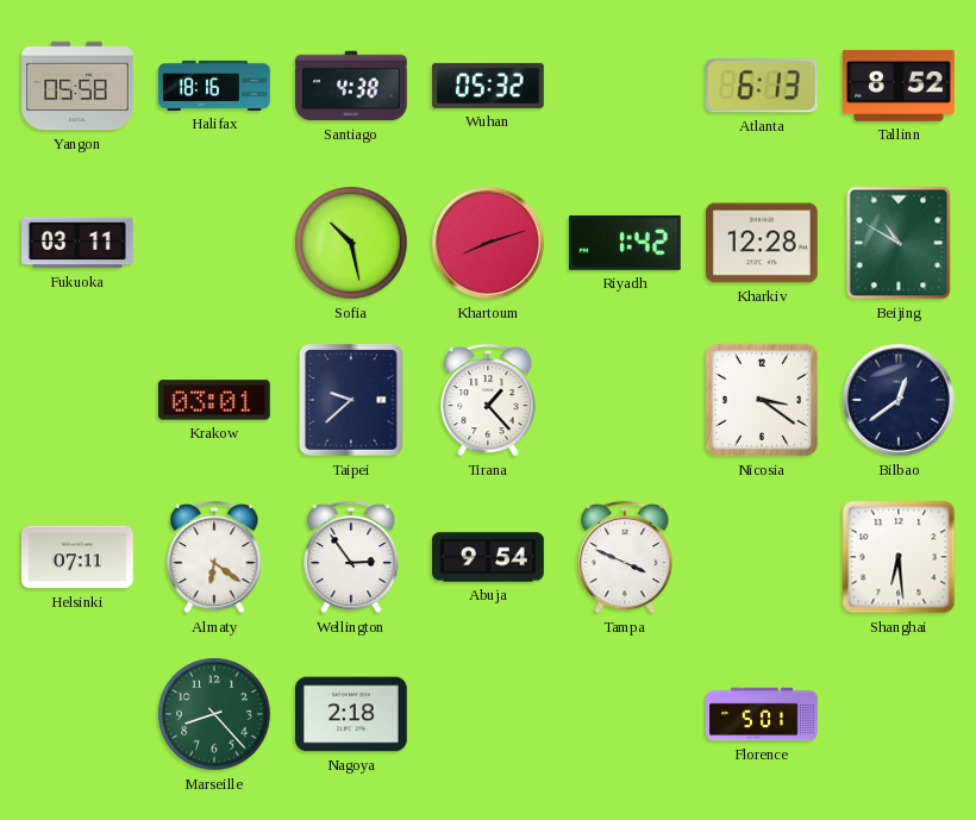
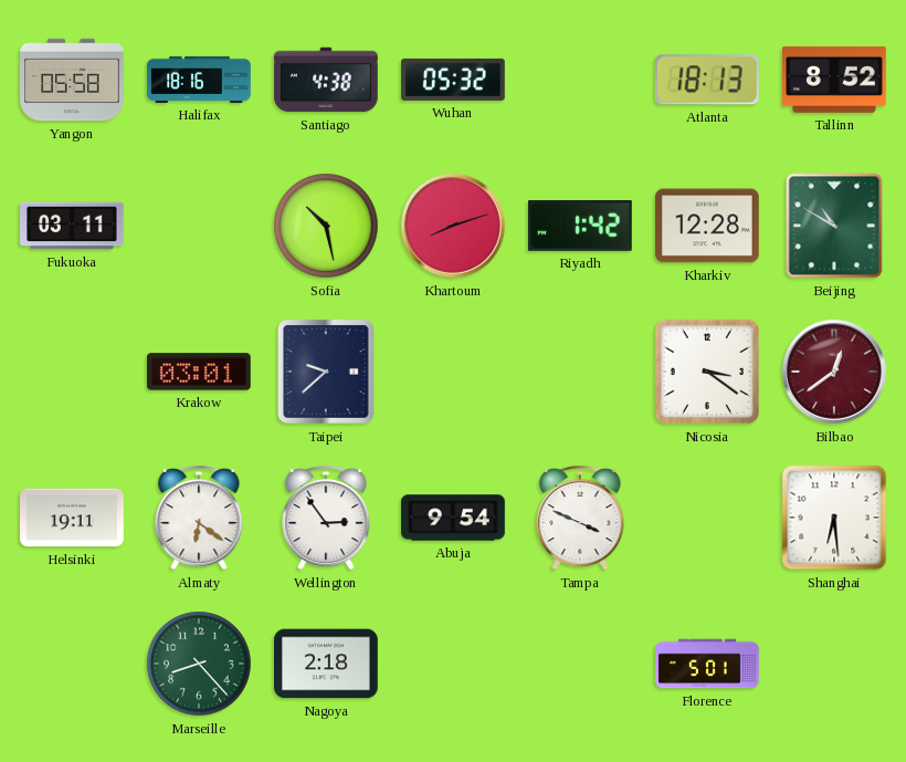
Atlanta: 6:13 -> 18:13
Tirana: 1:23 -> none
Bilbao dial: navy -> burgundy
Helsinki: 07:11 -> 19:11
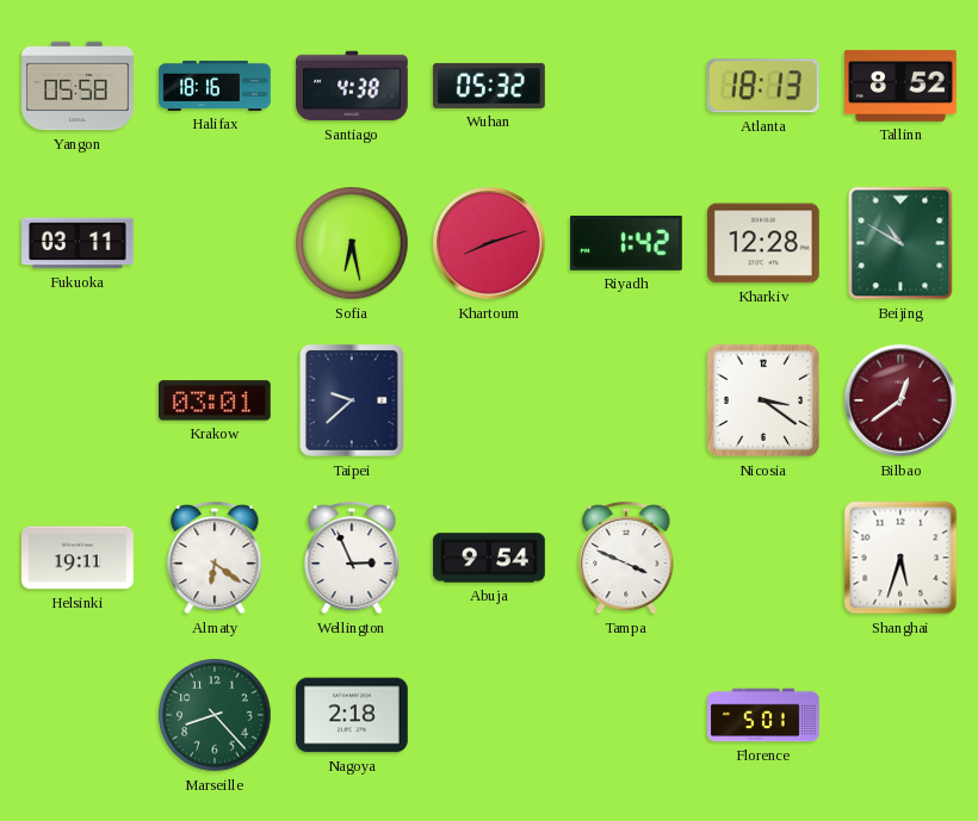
Sofia: 10:28 -> 6:28
Wellington: 2:54 -> 2:56
Shanghai: 6:29 -> 5:33
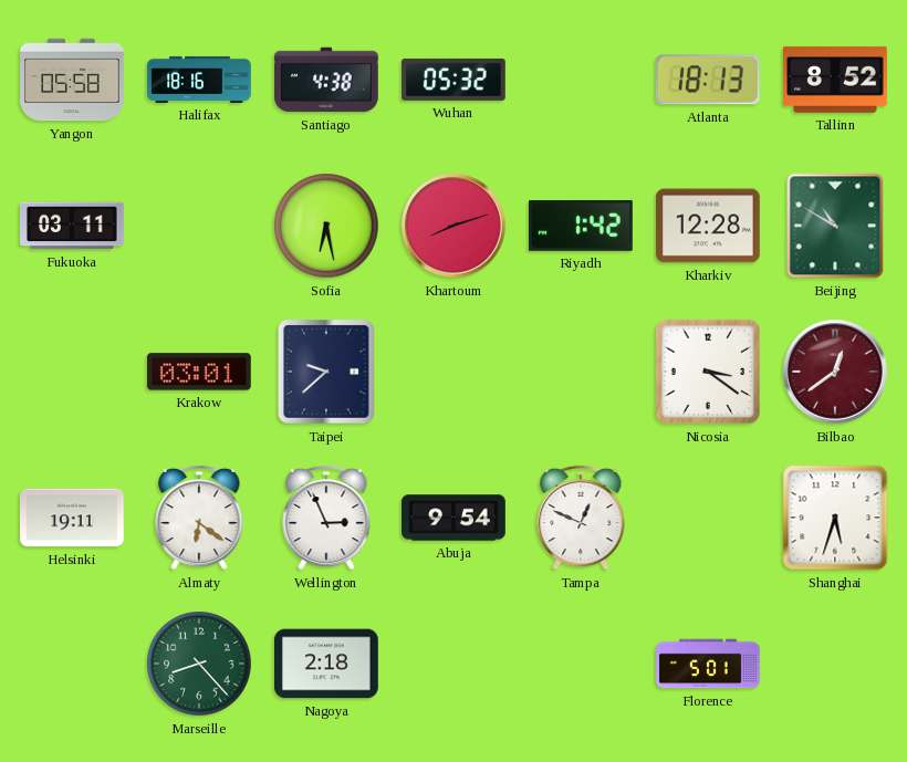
Tampa: 3:49 -> 12:49
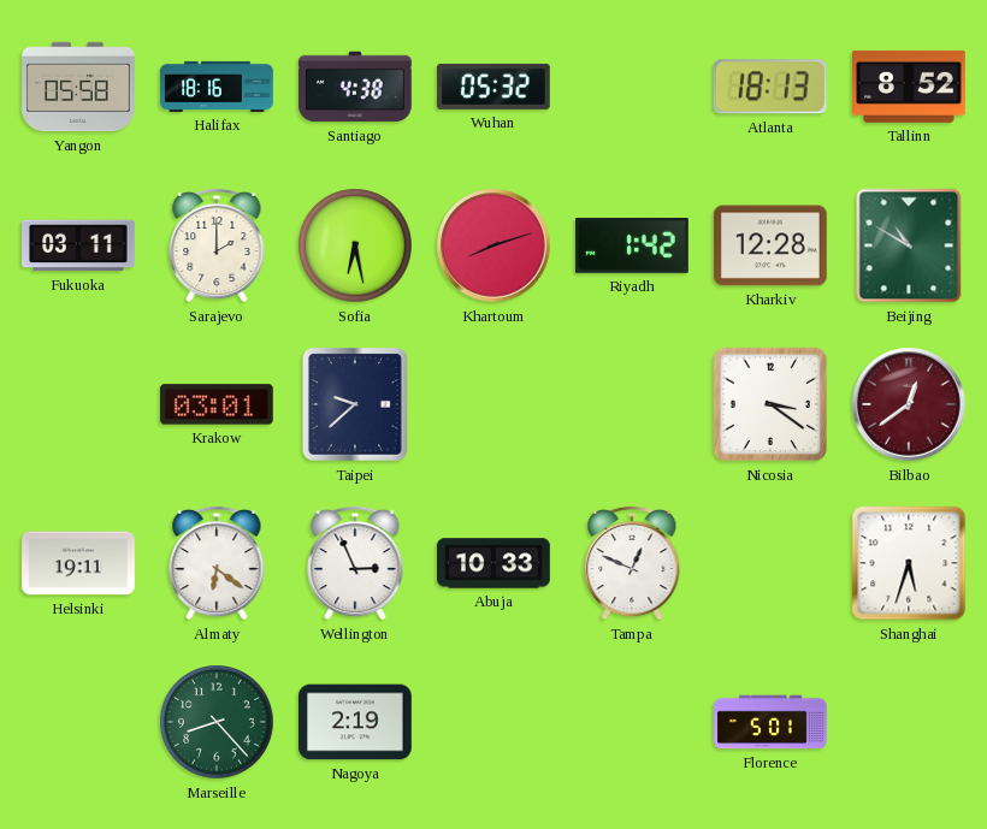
Sarajevo: none -> 2:00
Abuja: 9:54 -> 10:33
Nagoya: 2:18 -> 2:19
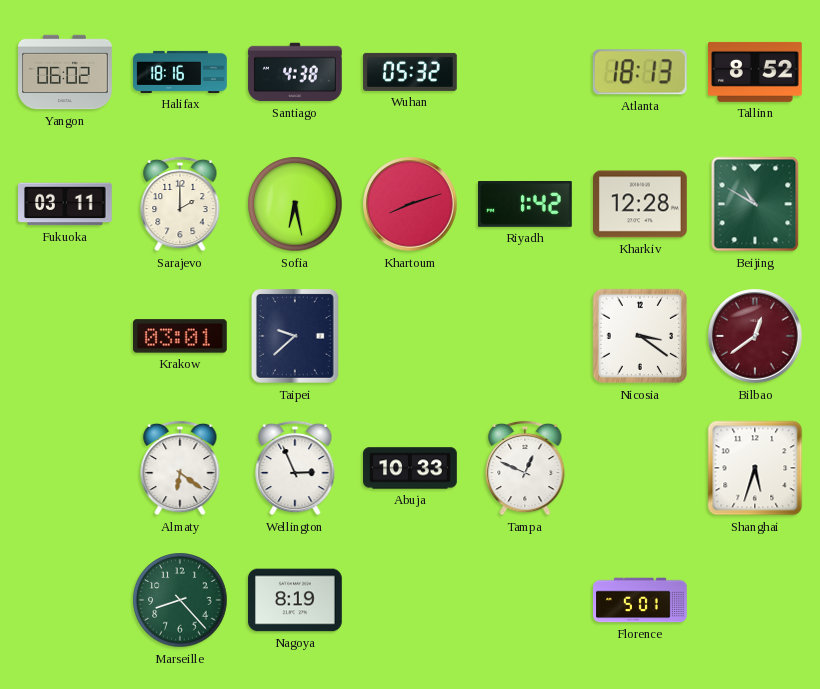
Yangon: 05:58 -> 06:02
Helsinki: 19:11 -> none
Nagoya: 2:19 -> 8:19
